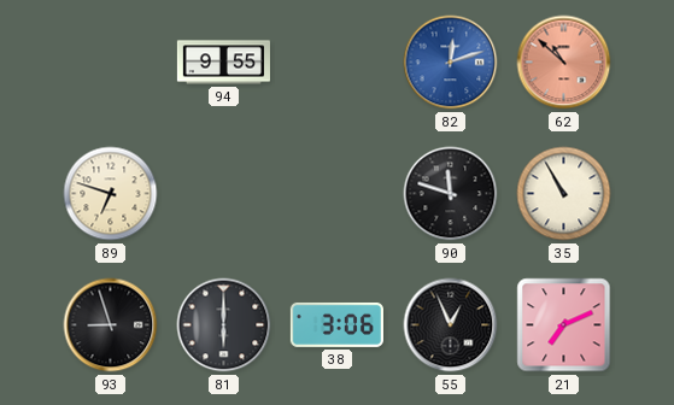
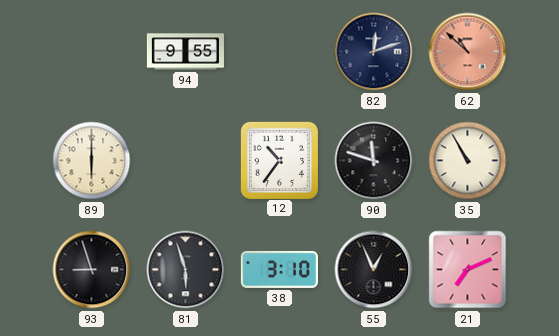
82 dial: blue -> navy
89: 6:48 -> 6:00
12: none -> 10:36
81: 6:00 -> 5:57
38: 3:06 -> 3:10
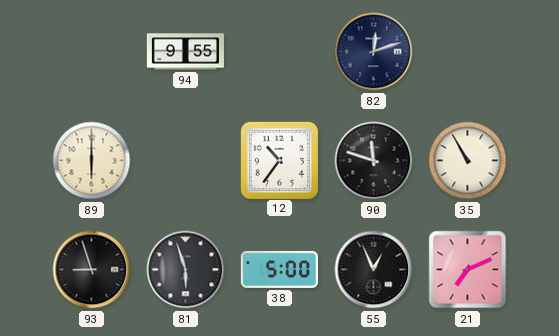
62: 10:52 -> none
38: 3:10 -> 5:00
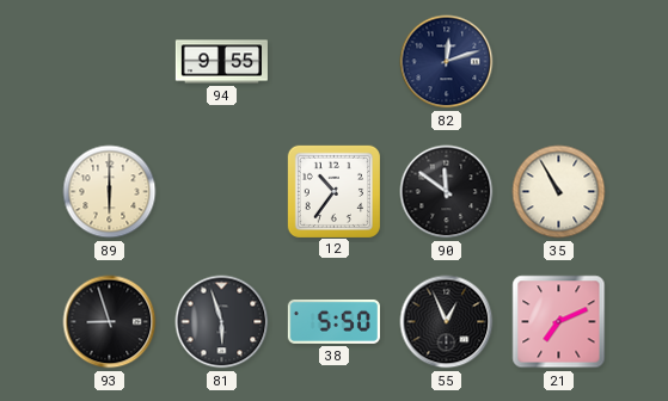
90: 11:48 -> 11:51
38: 5:00 -> 5:50
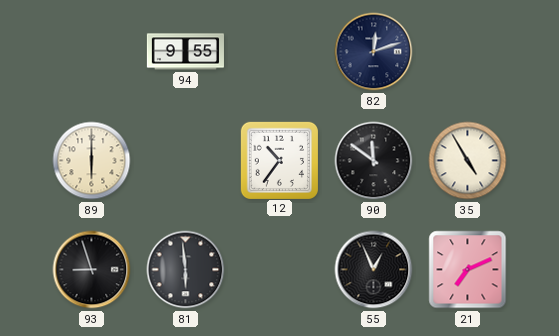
35: 10:55 -> 4:55
81: 5:57 -> 5:59
38: 5:50 -> none
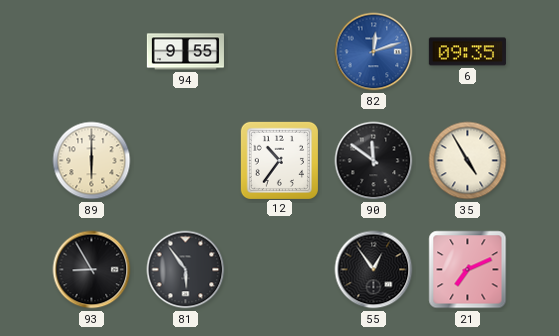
82 dial: navy -> blue
6: none -> 09:35
93: 8:57 -> 8:55
81: 5:59 -> 5:54
55: 12:56 -> 12:54
